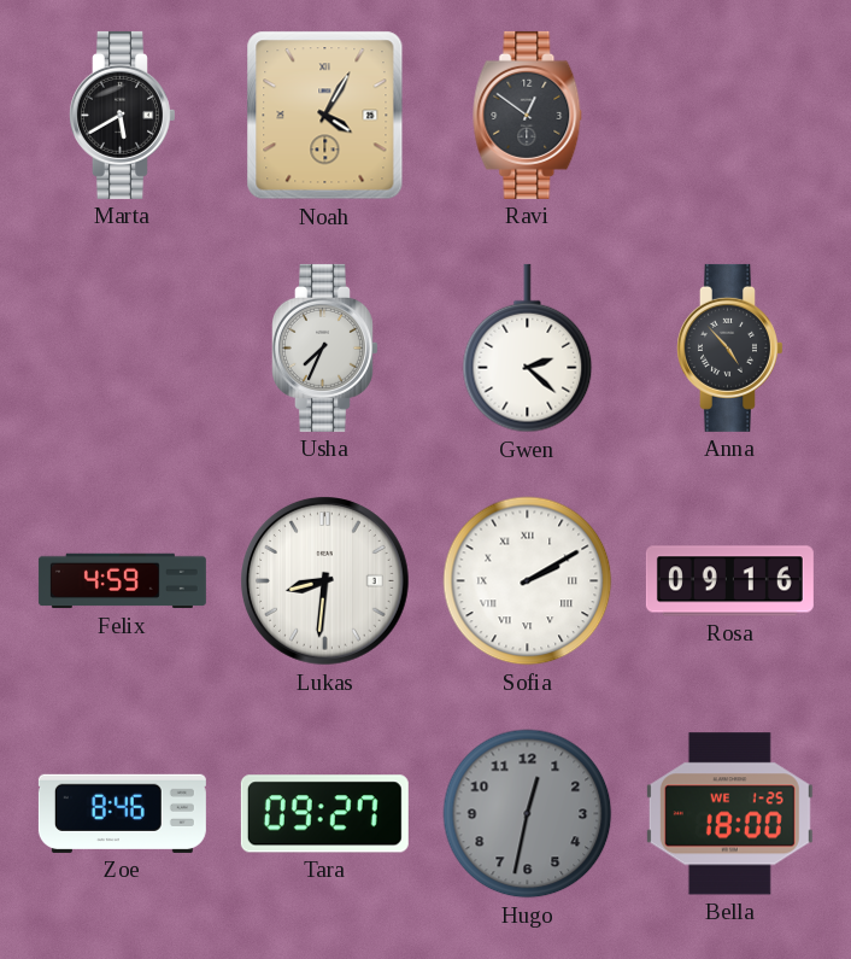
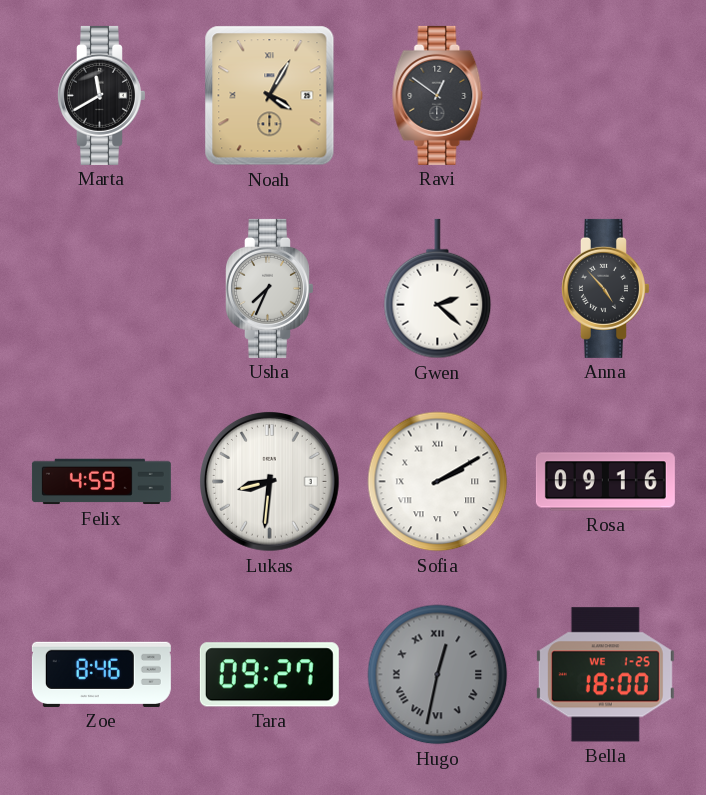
Marta: 5:40 -> 11:40
Hugo numerals: Arabic -> Roman
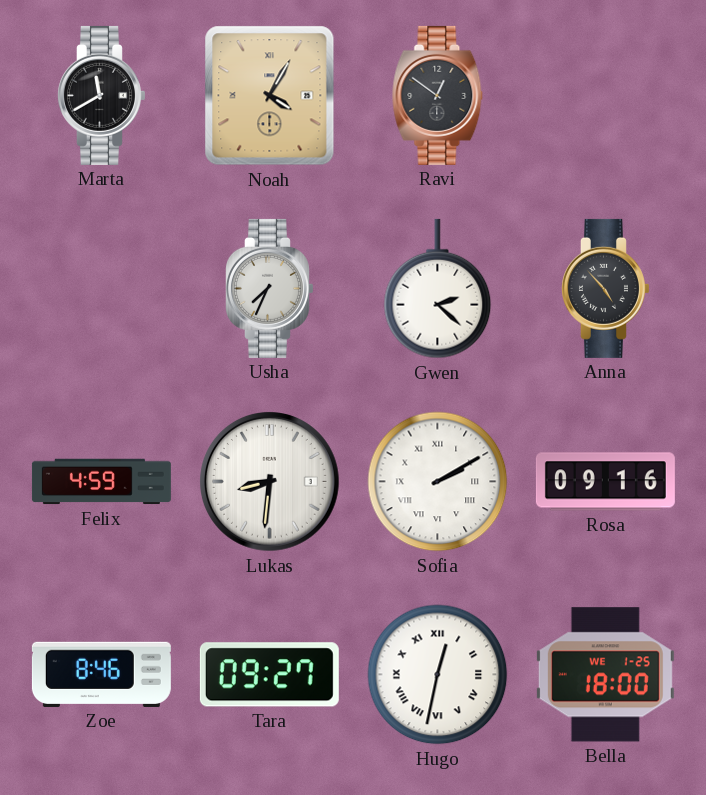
Hugo dial: grey -> white
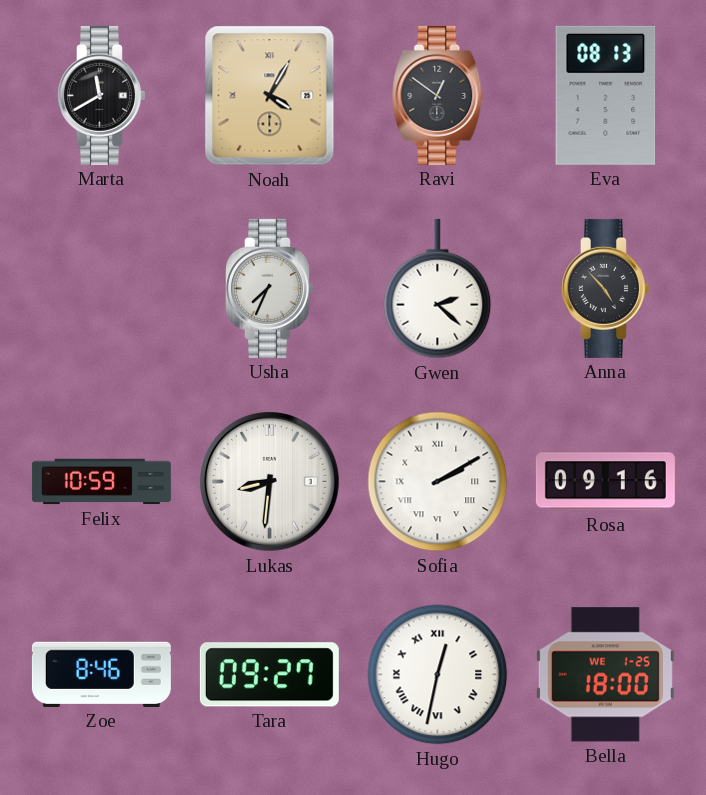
Eva: none -> 08:13
Felix: 4:59 -> 10:59
